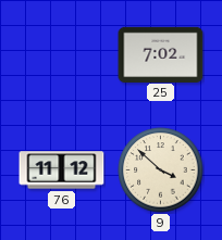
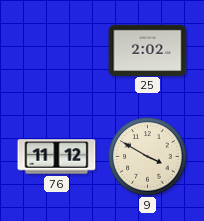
25: 7:02 -> 2:02
9: 3:52 -> 3:50
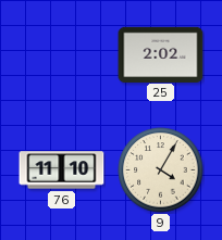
76: 11:12 -> 11:10
9: 3:50 -> 4:05
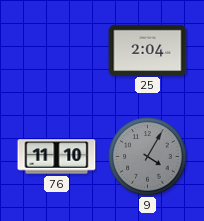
25: 2:02 -> 2:04
9 dial: cream -> grey
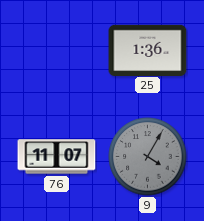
25: 2:04 -> 1:36
76: 11:10 -> 11:07
